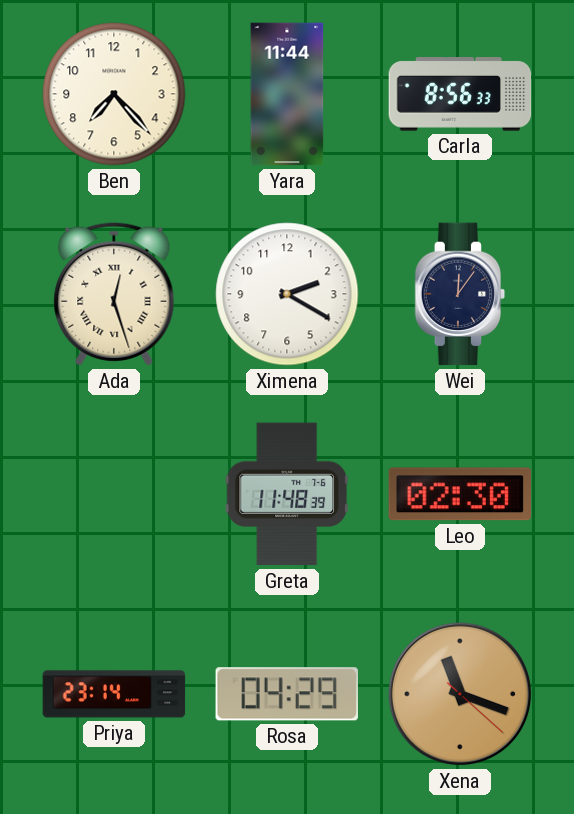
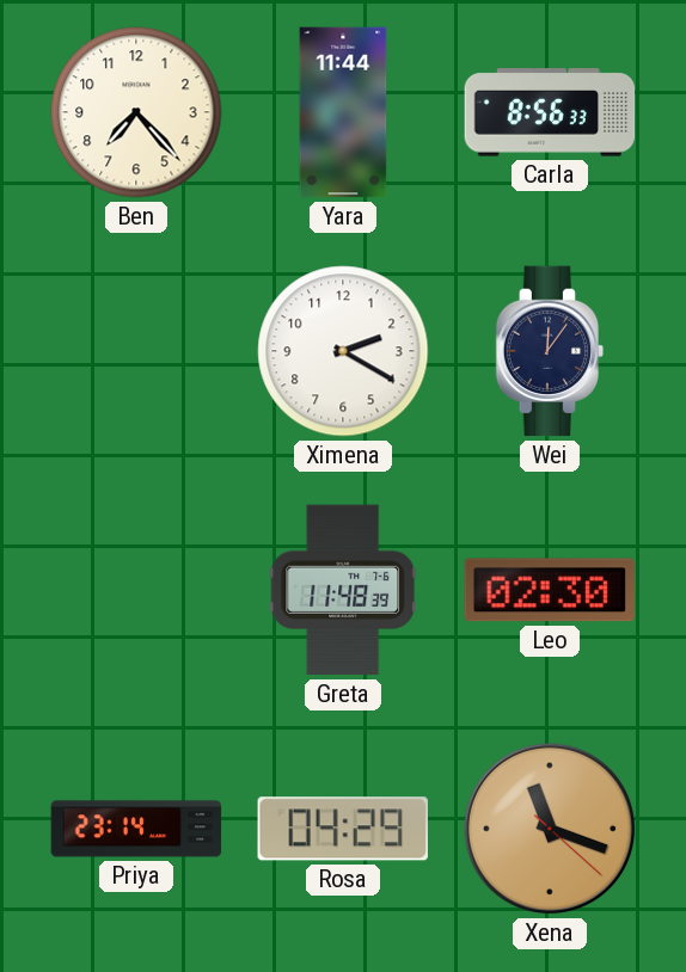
Ada: 12:27 -> none
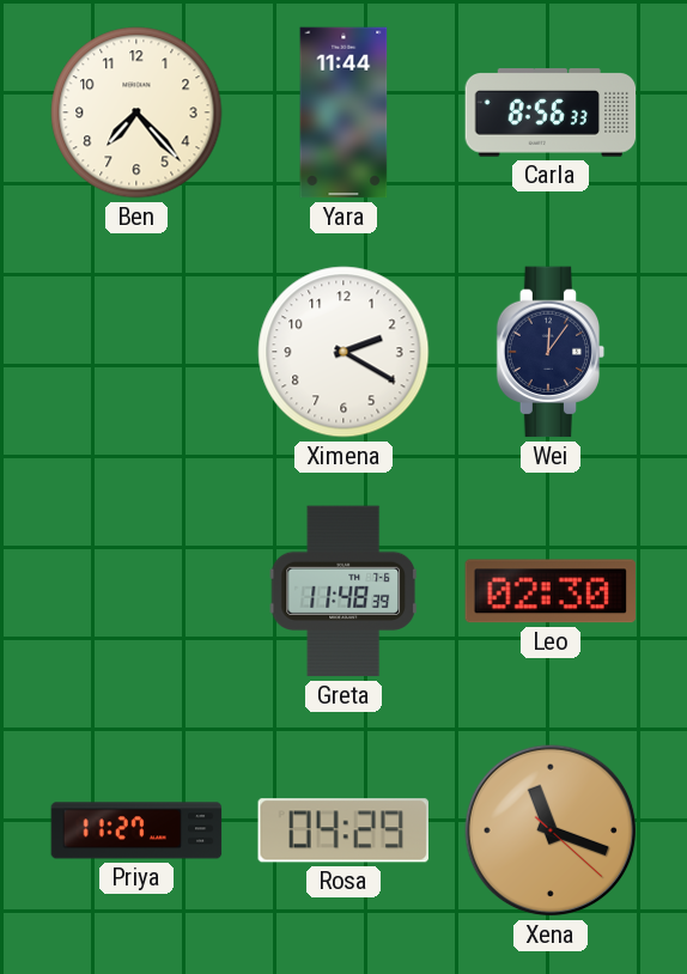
Priya: 23:14 -> 11:27
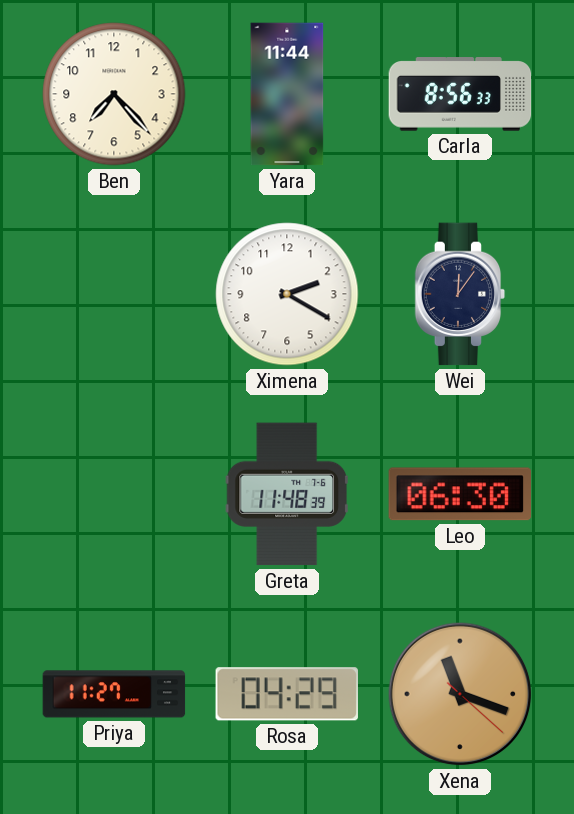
Leo: 02:30 -> 06:30
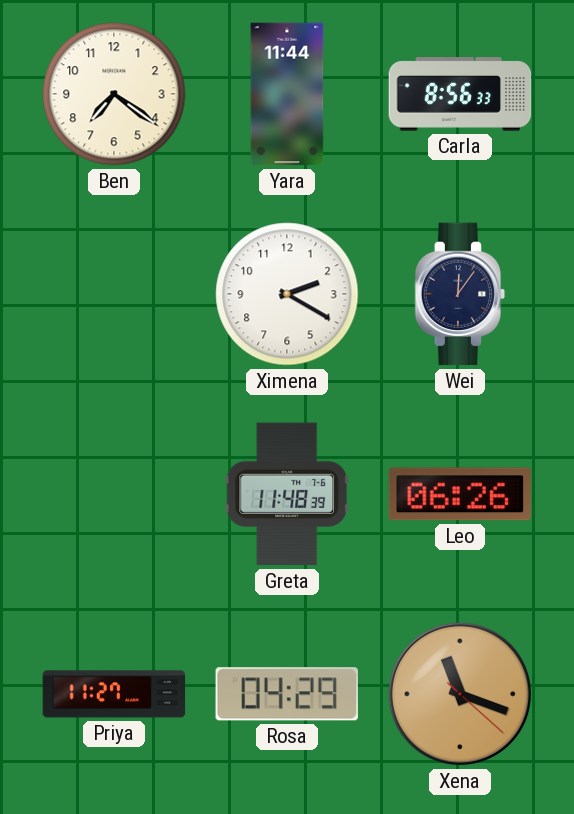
Ben: 7:23 -> 7:21
Leo: 06:30 -> 06:26
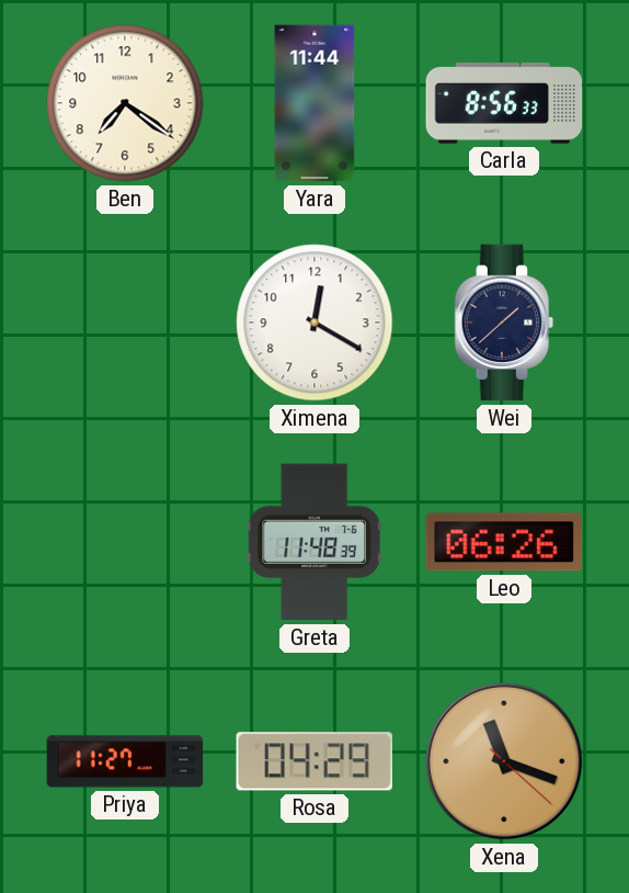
Ximena: 2:20 -> 12:20
Wei: 12:06 -> 1:38
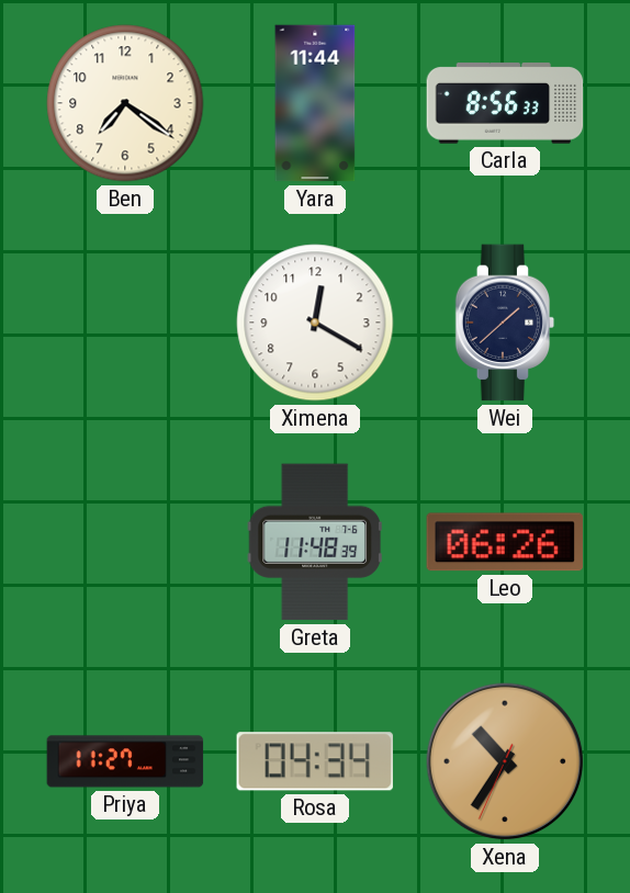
Rosa: 04:29 -> 04:34
Xena: 11:18 -> 10:35
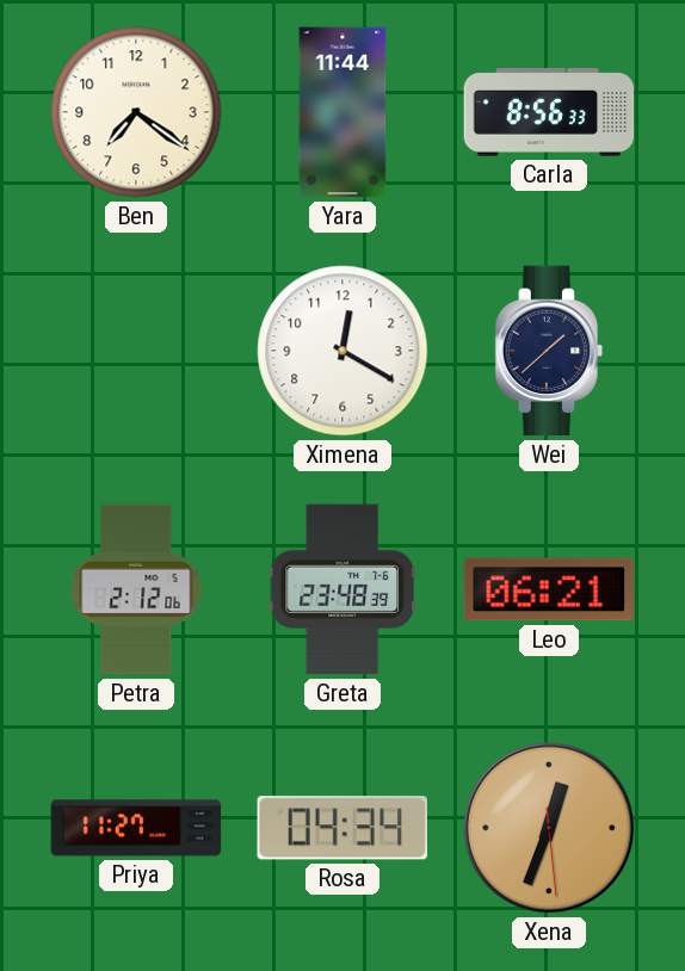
Petra: none -> 2:12
Greta: 11:48 -> 23:48
Leo: 06:26 -> 06:21
Xena: 10:35 -> 12:33
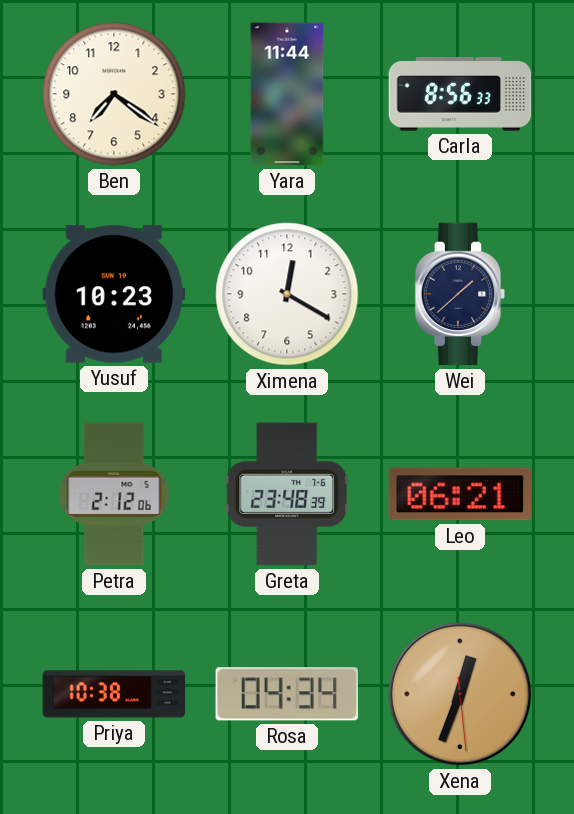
Yusuf: none -> 10:23
Priya: 11:27 -> 10:38
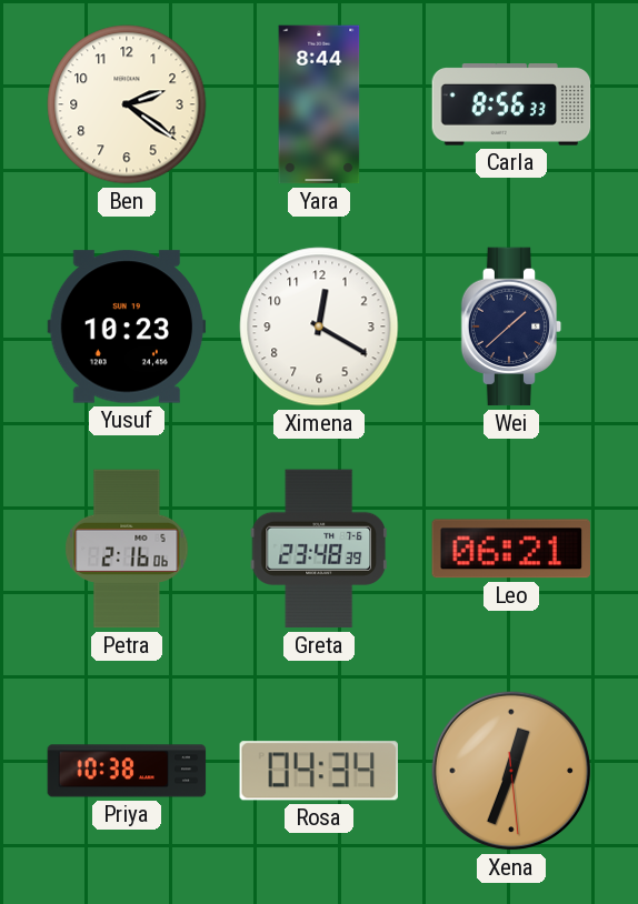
Ben: 7:21 -> 2:21
Yara: 11:44 -> 8:44
Petra: 2:12 -> 2:16
